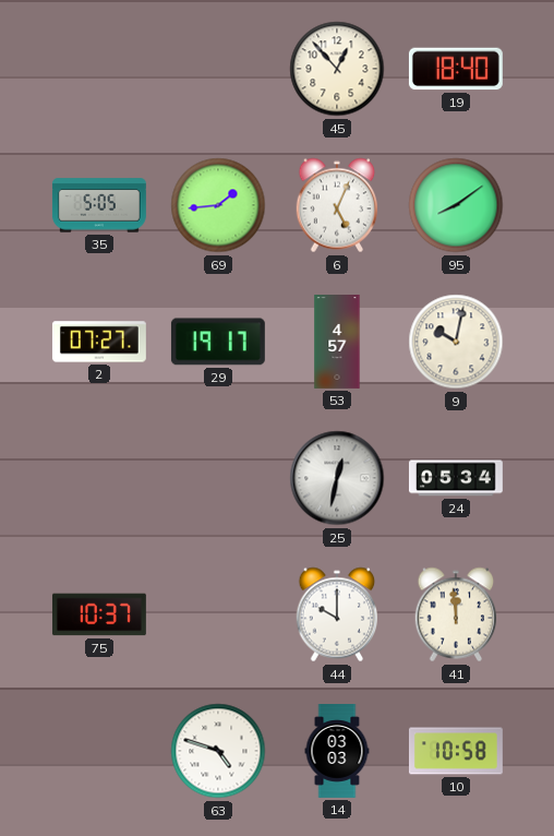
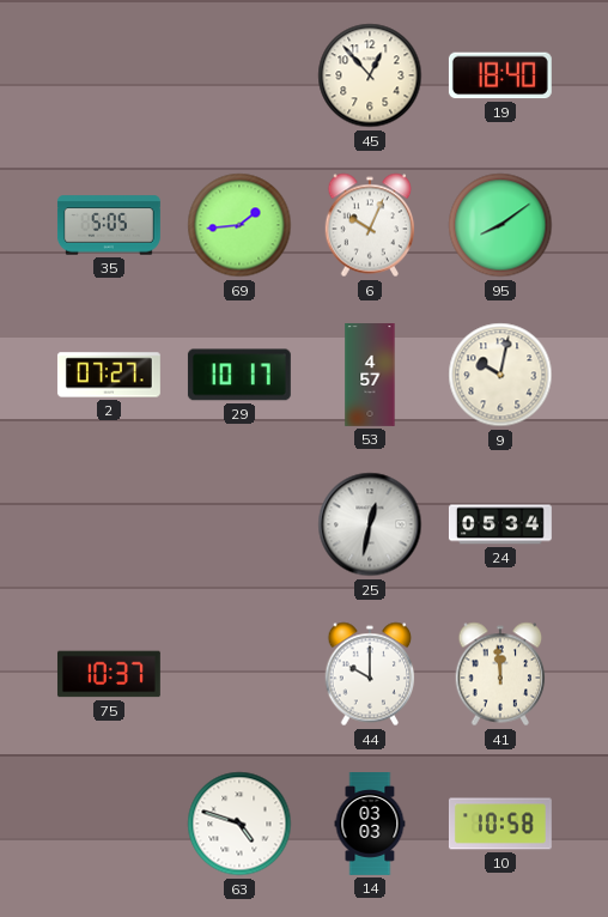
6: 5:04 -> 10:04
29: 19:17 -> 10:17
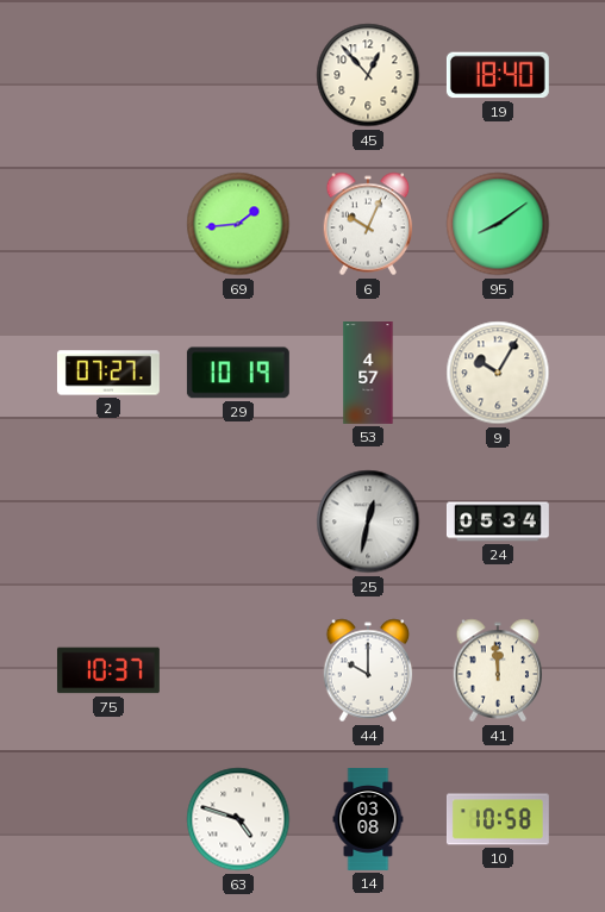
35: 5:05 -> none
29: 10:17 -> 10:19
9: 10:02 -> 10:05
14: 03:03 -> 03:08
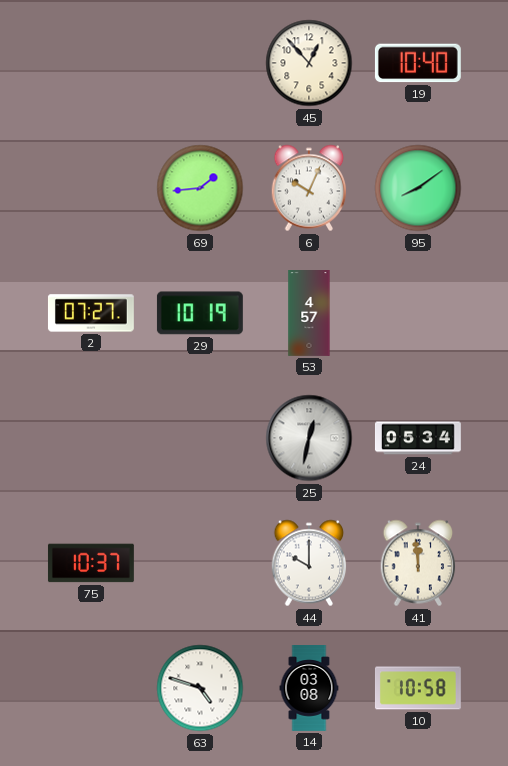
19: 18:40 -> 10:40
9: 10:05 -> none
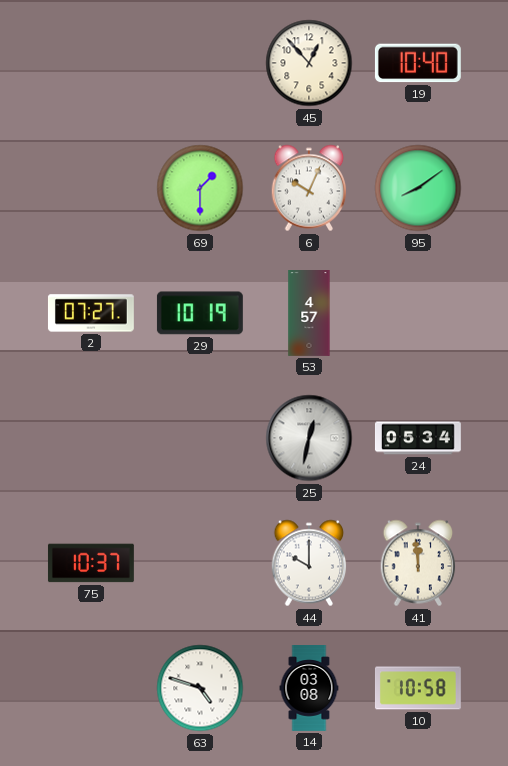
69: 1:44 -> 1:30
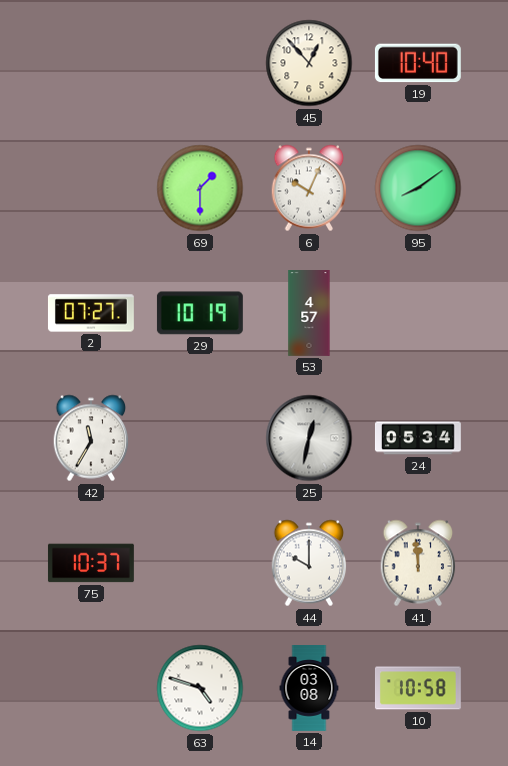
42: none -> 11:35
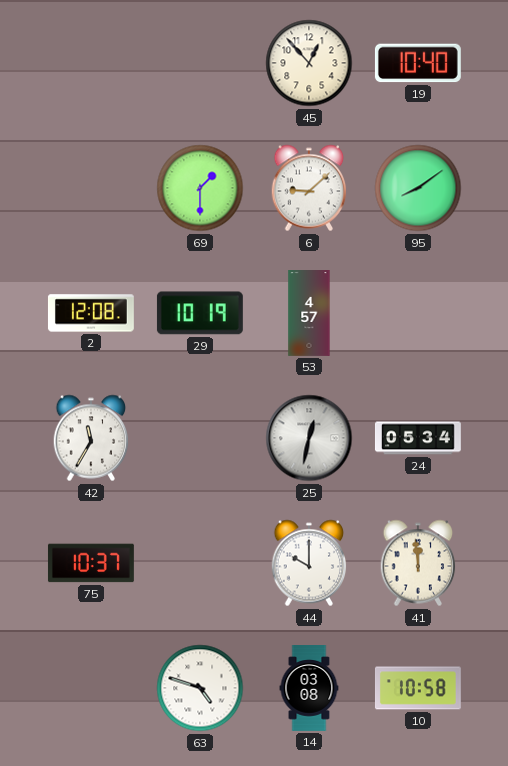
6: 10:04 -> 9:08
2: 07:27 -> 12:08
